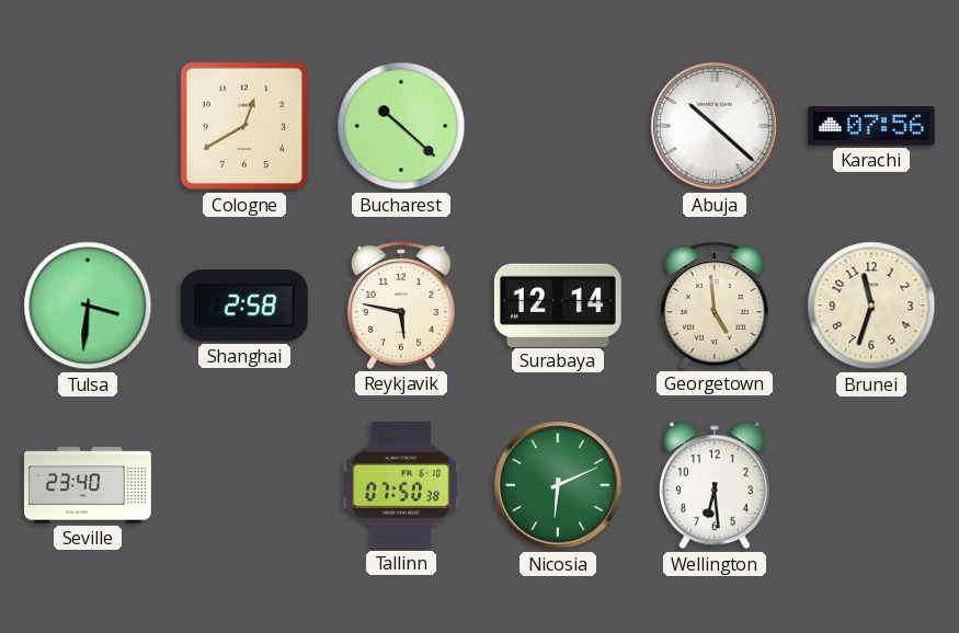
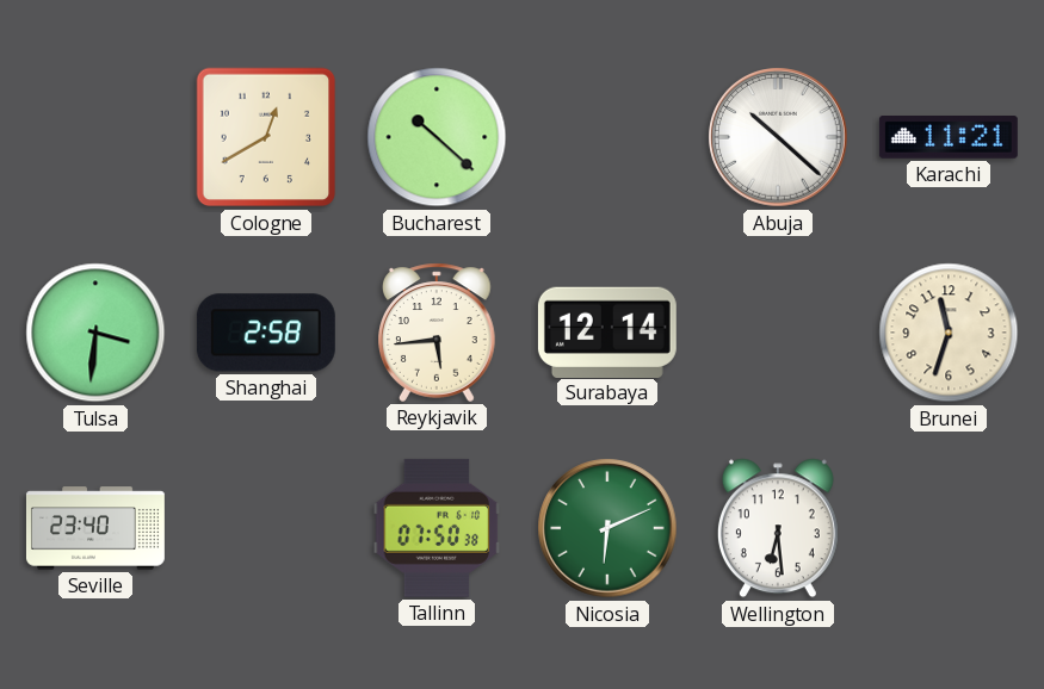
Karachi: 07:56 -> 11:21
Reykjavik: 5:47 -> 5:44
Georgetown: 4:59 -> none
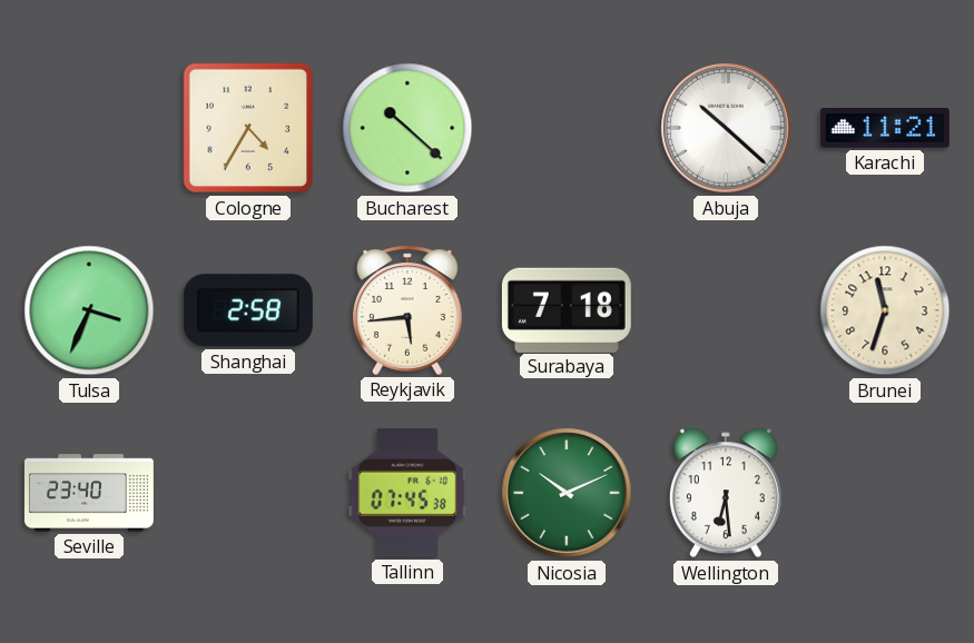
Cologne: 12:40 -> 4:35
Tulsa: 3:31 -> 3:34
Surabaya: 12:14 -> 7:18
Tallinn: 07:50 -> 07:45
Nicosia: 6:11 -> 10:11
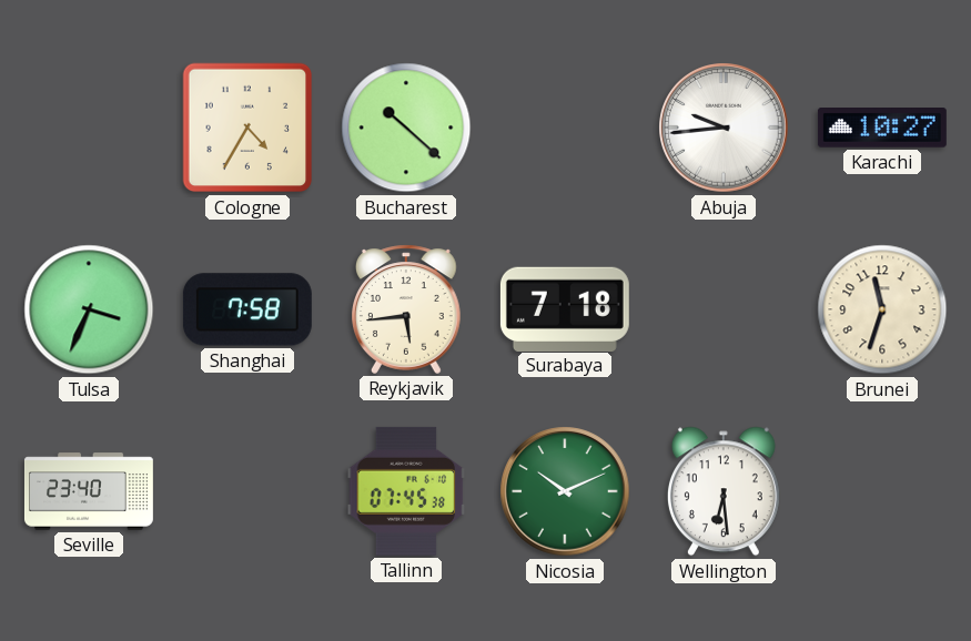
Abuja: 10:22 -> 9:44
Karachi: 11:21 -> 10:27
Shanghai: 2:58 -> 7:58
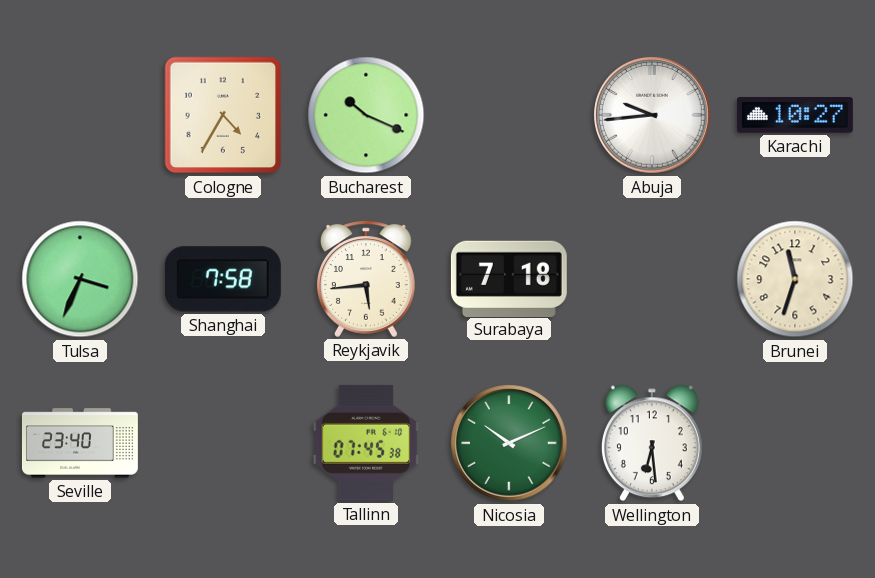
Bucharest: 10:22 -> 10:19
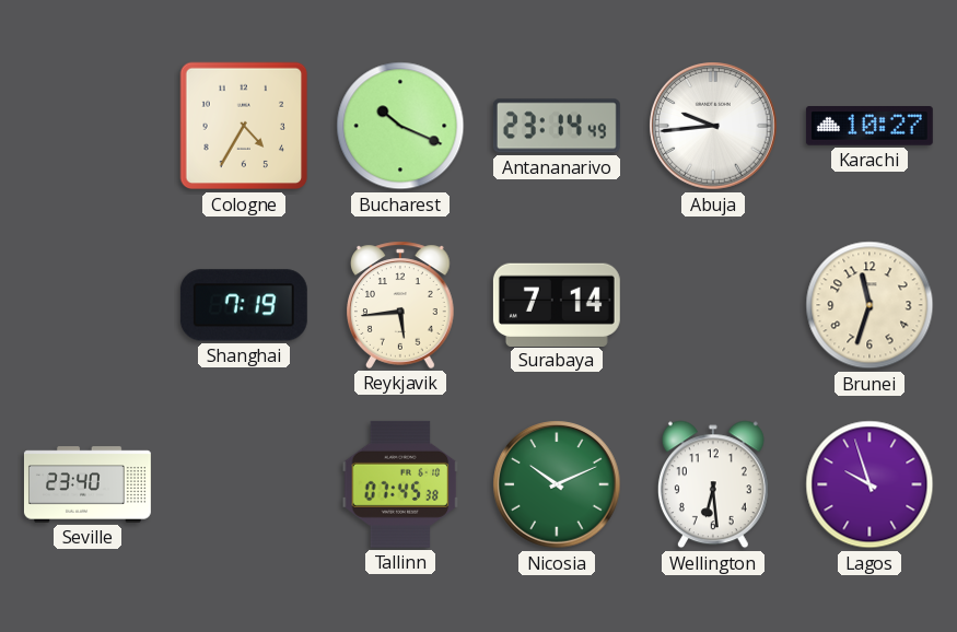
Antananarivo: none -> 23:14
Tulsa: 3:34 -> none
Shanghai: 7:58 -> 7:19
Surabaya: 7:18 -> 7:14
Lagos: none -> 9:57
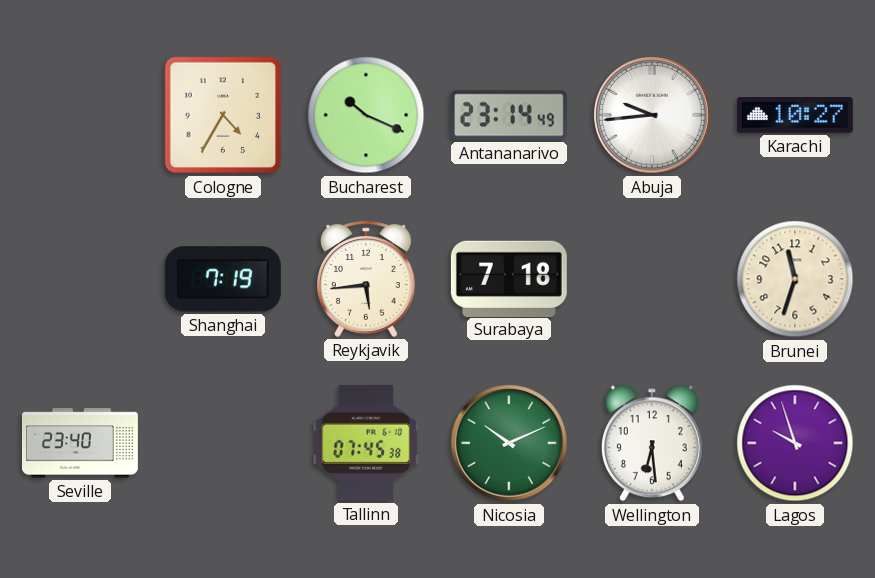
Surabaya: 7:14 -> 7:18
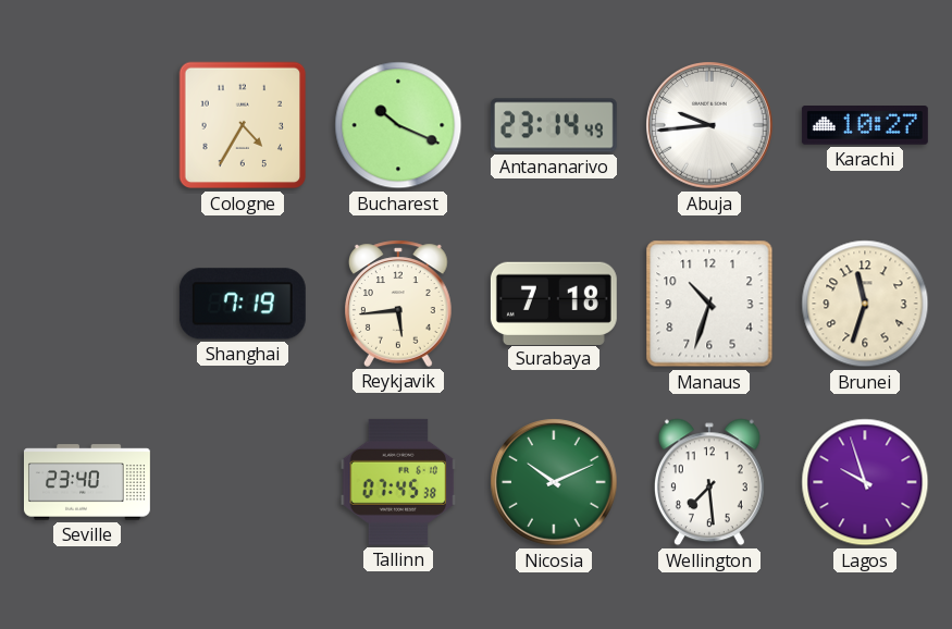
Manaus: none -> 10:33
Wellington: 6:29 -> 7:29
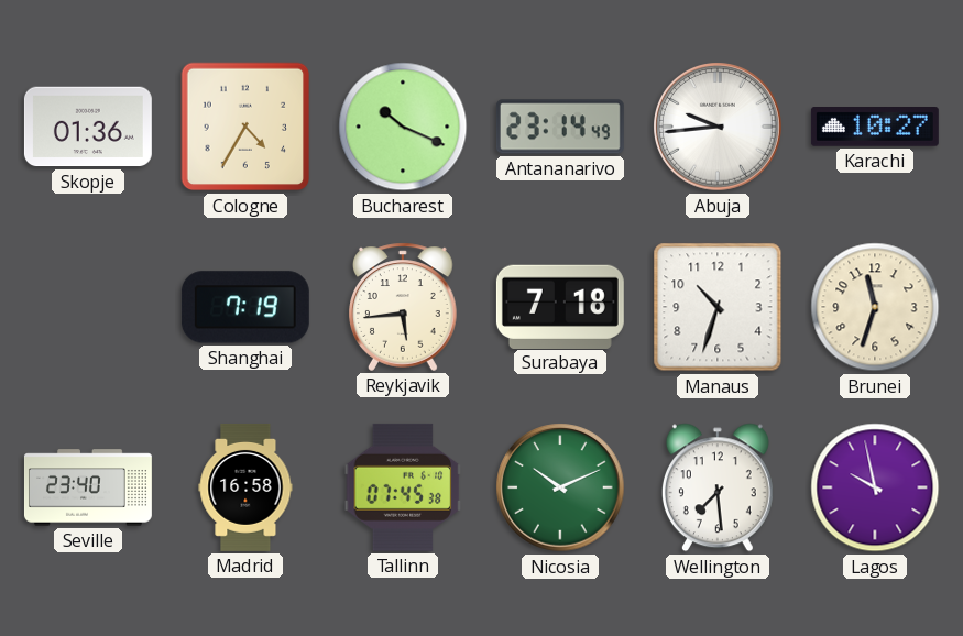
Skopje: none -> 01:36
Madrid: none -> 16:58
Lagos: 9:57 -> 9:58
